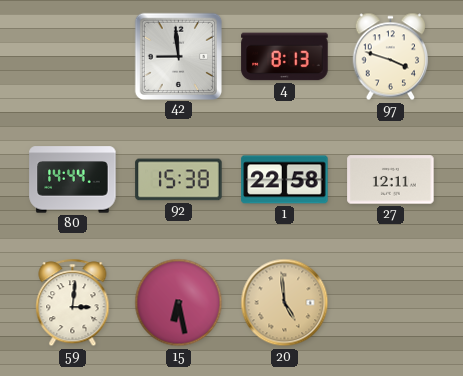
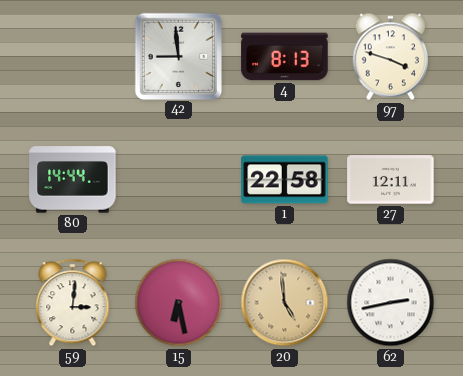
92: 15:38 -> none
62: none -> 2:43
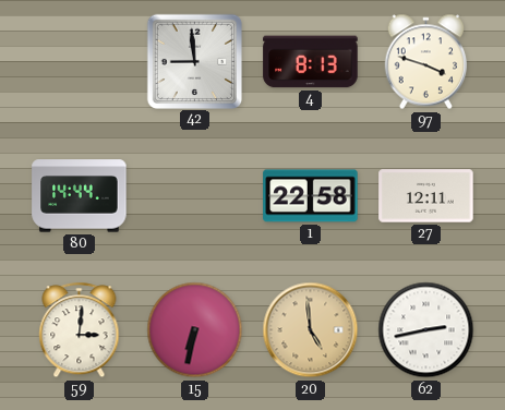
15: 6:28 -> 6:32
